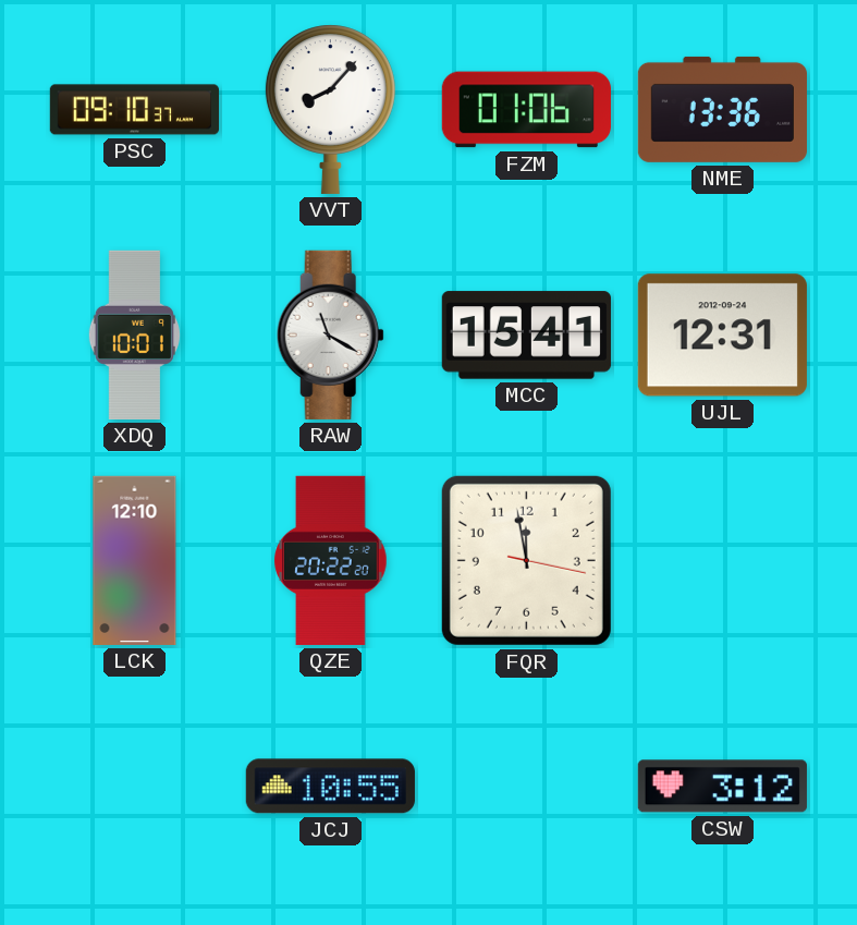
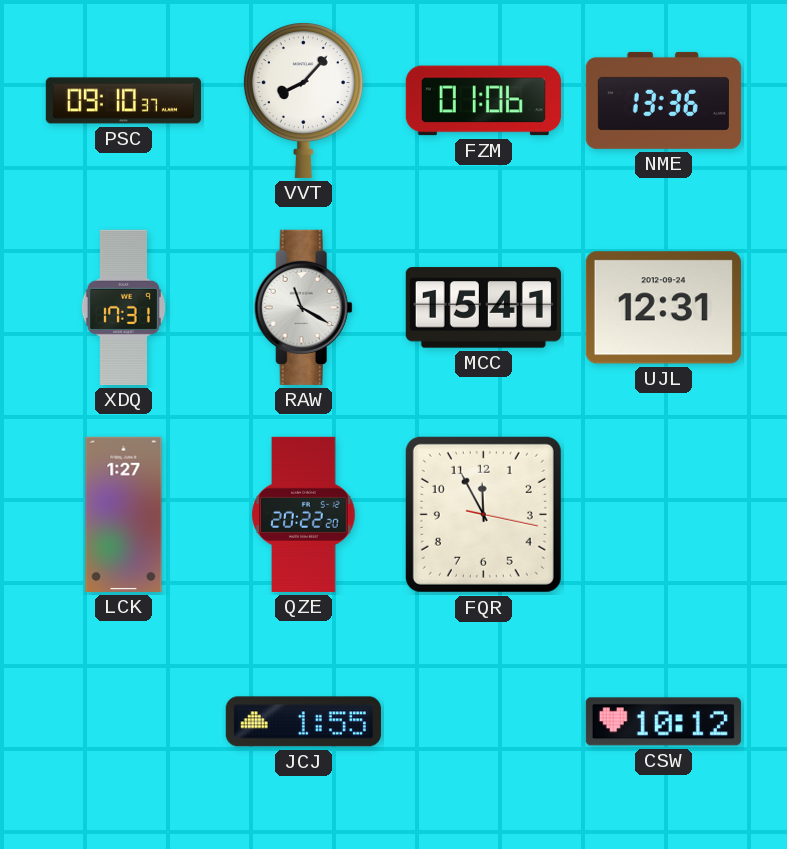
XDQ: 10:01 -> 17:31
LCK: 12:10 -> 1:27
FQR: 11:58 -> 11:55
JCJ: 10:55 -> 1:55
CSW: 3:12 -> 10:12
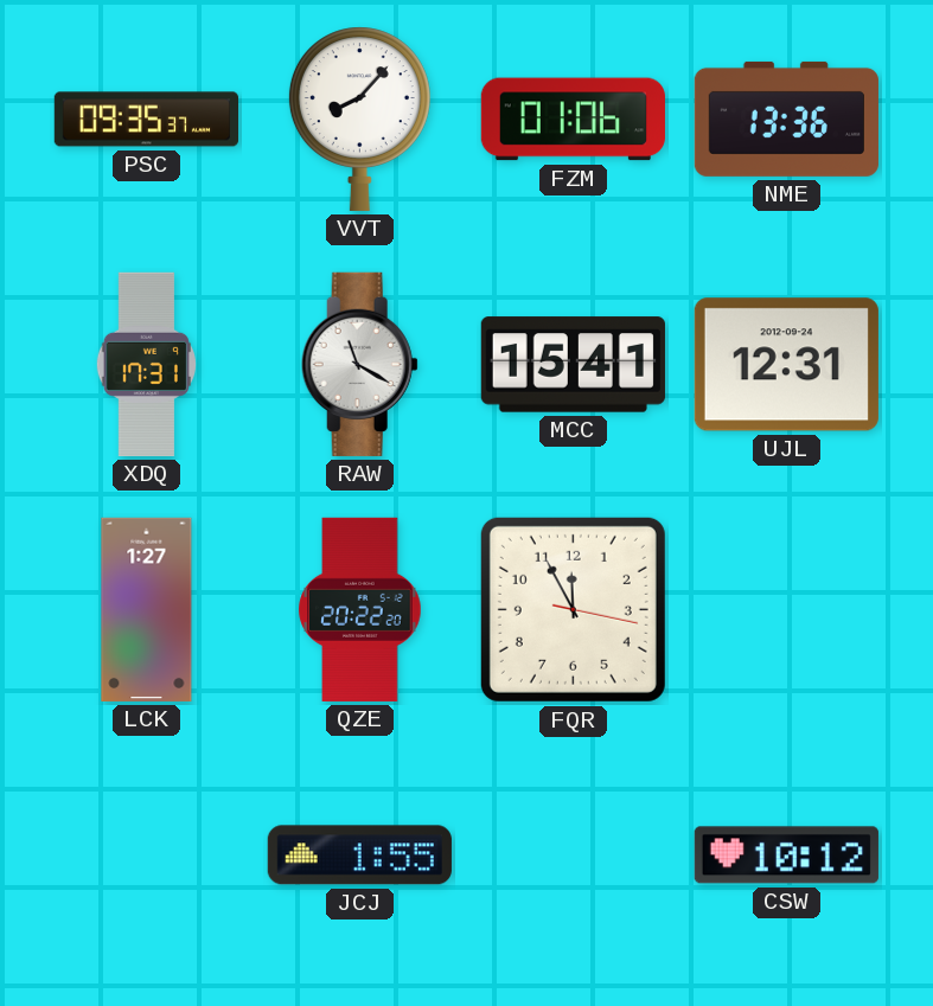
PSC: 09:10 -> 09:35
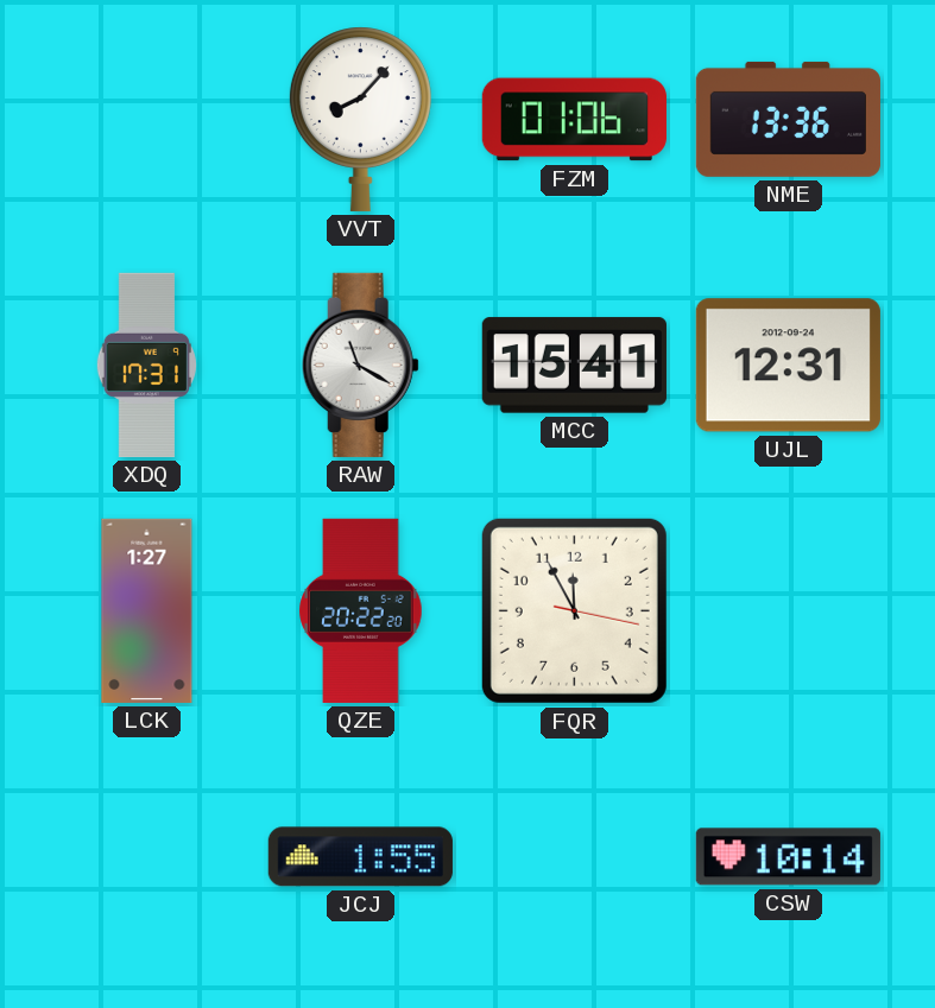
PSC: 09:35 -> none
CSW: 10:12 -> 10:14
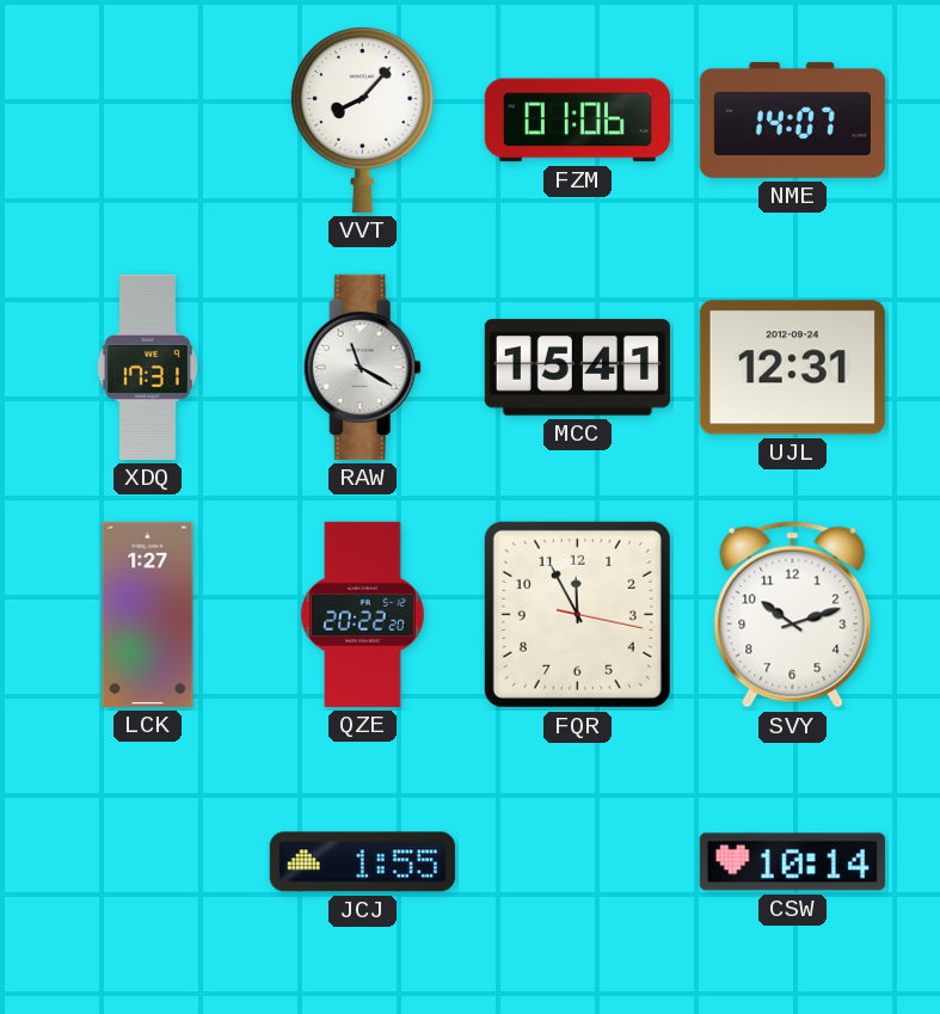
NME: 13:36 -> 14:07
SVY: none -> 10:12
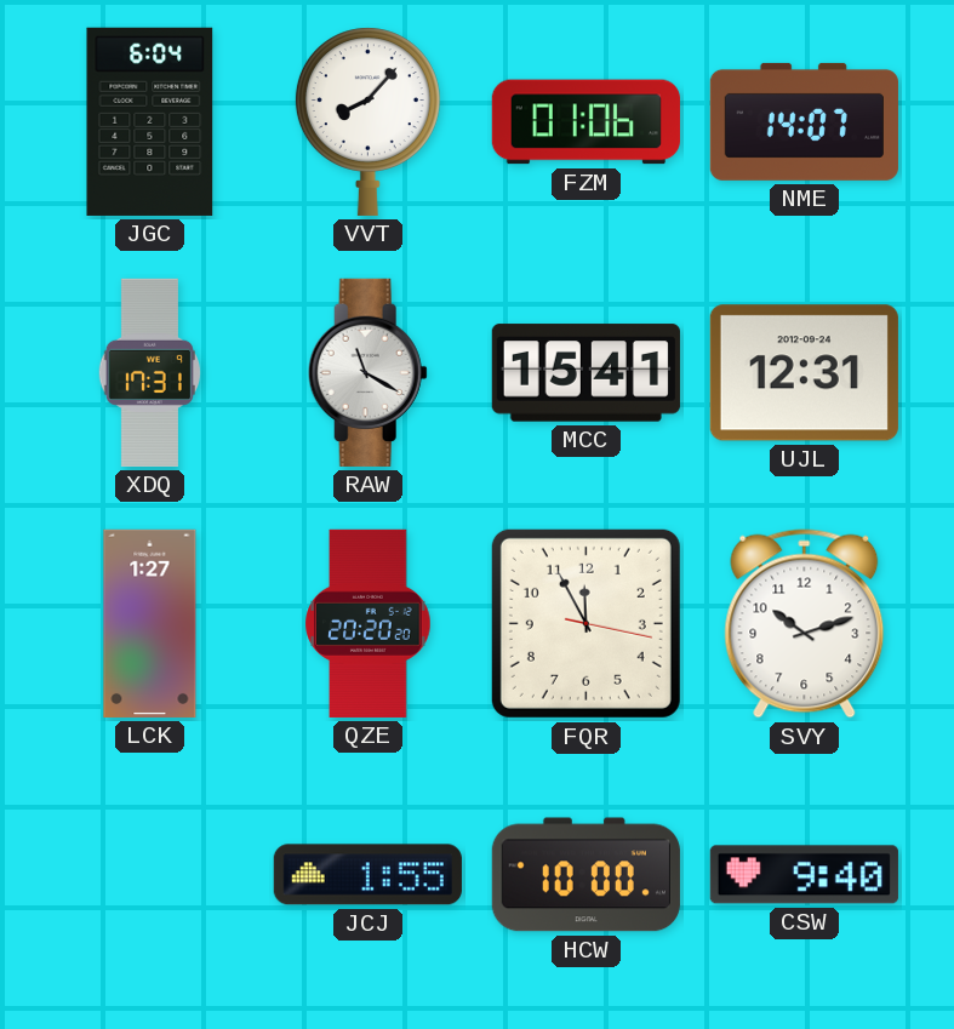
JGC: none -> 6:04
QZE: 20:22 -> 20:20
HCW: none -> 10:00
CSW: 10:14 -> 9:40
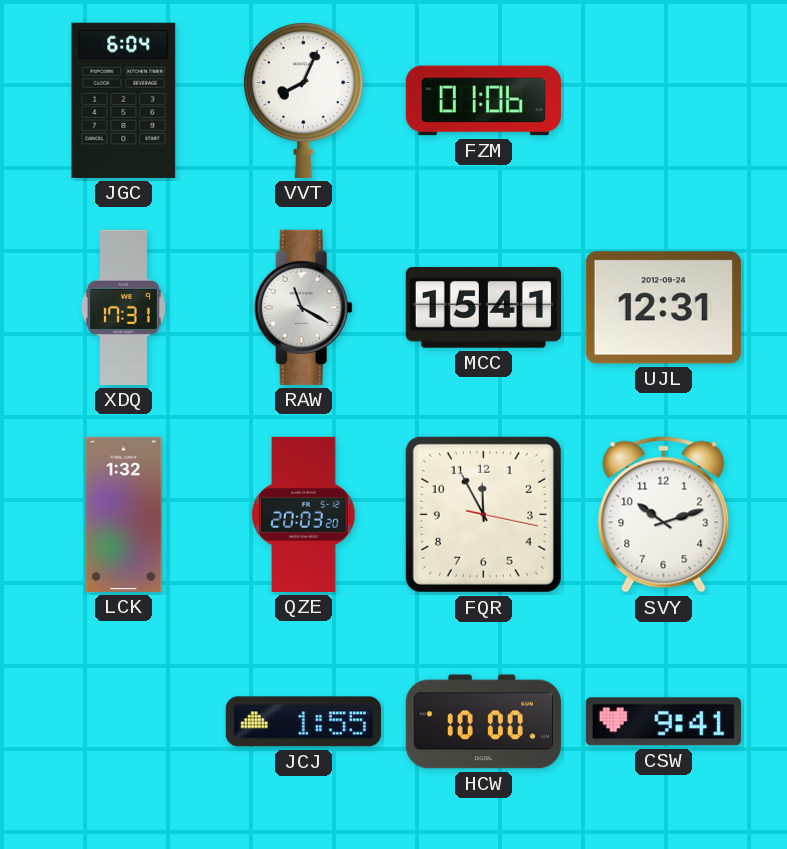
VVT: 8:07 -> 8:04
NME: 14:07 -> none
LCK: 1:27 -> 1:32
QZE: 20:20 -> 20:03
CSW: 9:40 -> 9:41
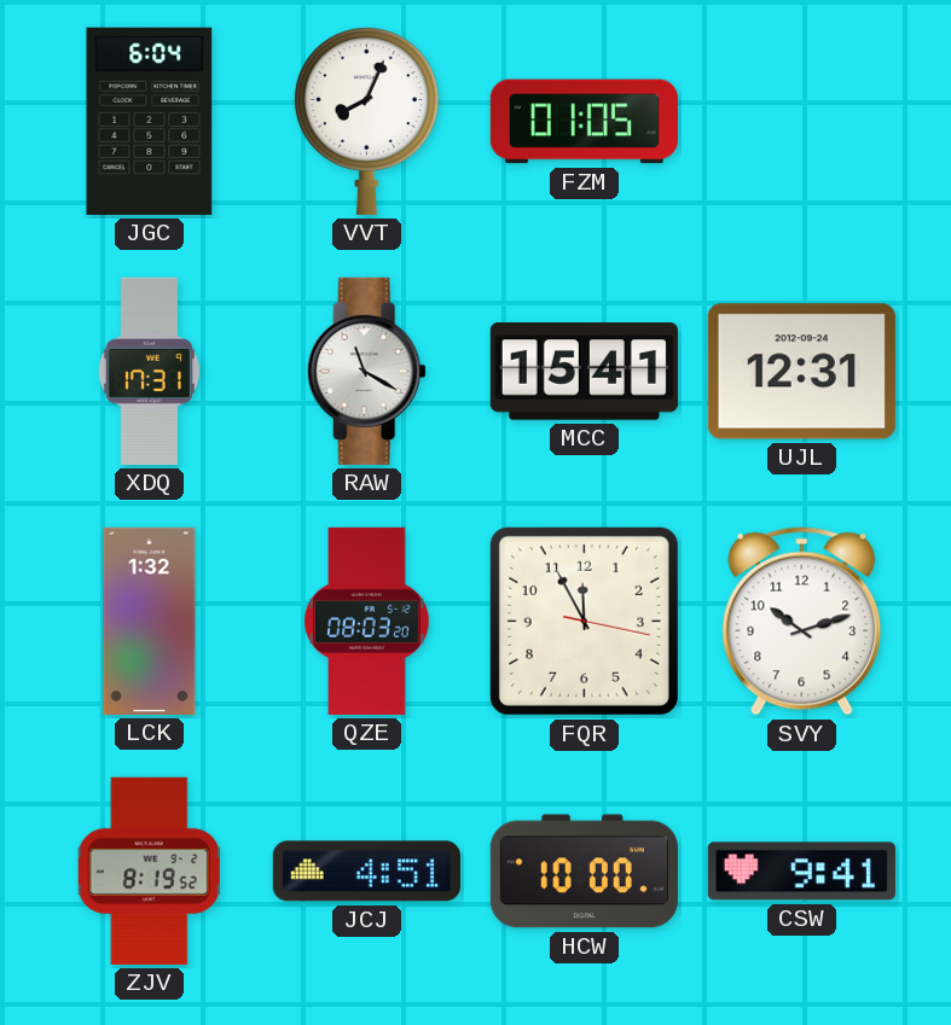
FZM: 01:06 -> 01:05
QZE: 20:03 -> 08:03
ZJV: none -> 8:19
JCJ: 1:55 -> 4:51
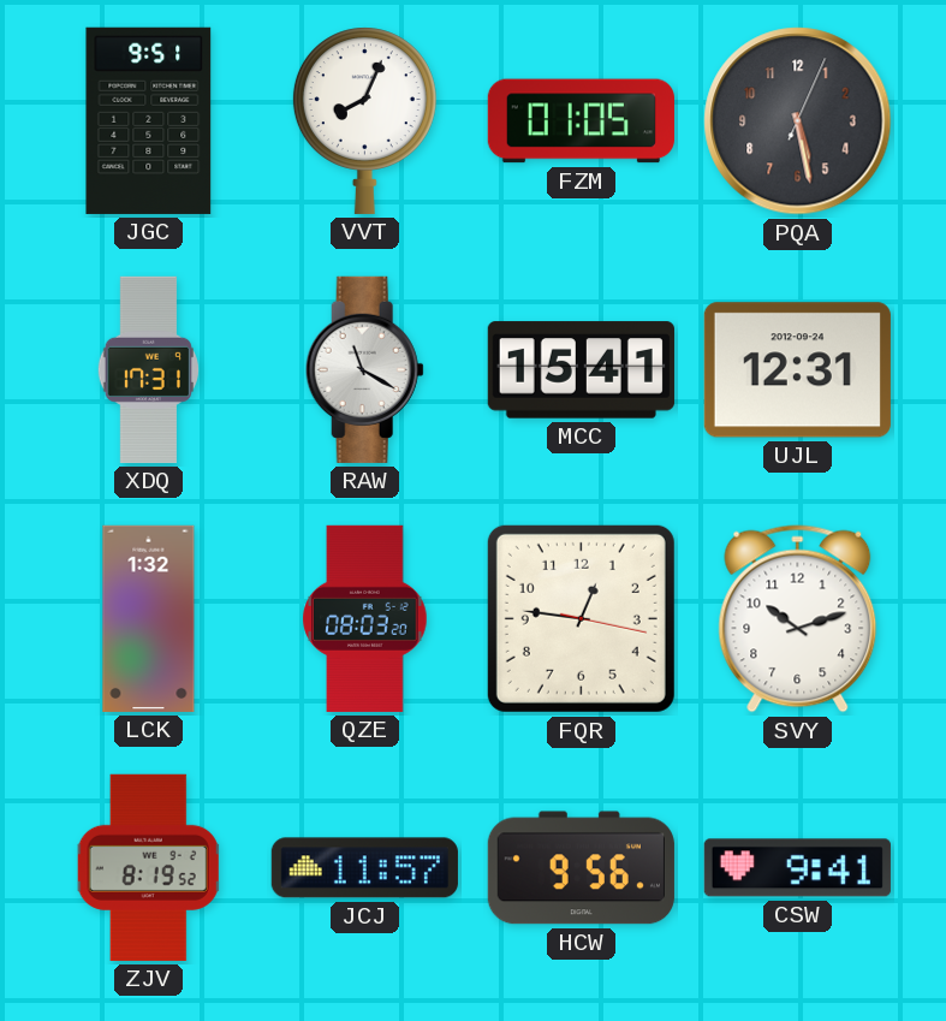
JGC: 6:04 -> 9:51
PQA: none -> 5:28
FQR: 11:55 -> 12:46
JCJ: 4:51 -> 11:57
HCW: 10:00 -> 9:56
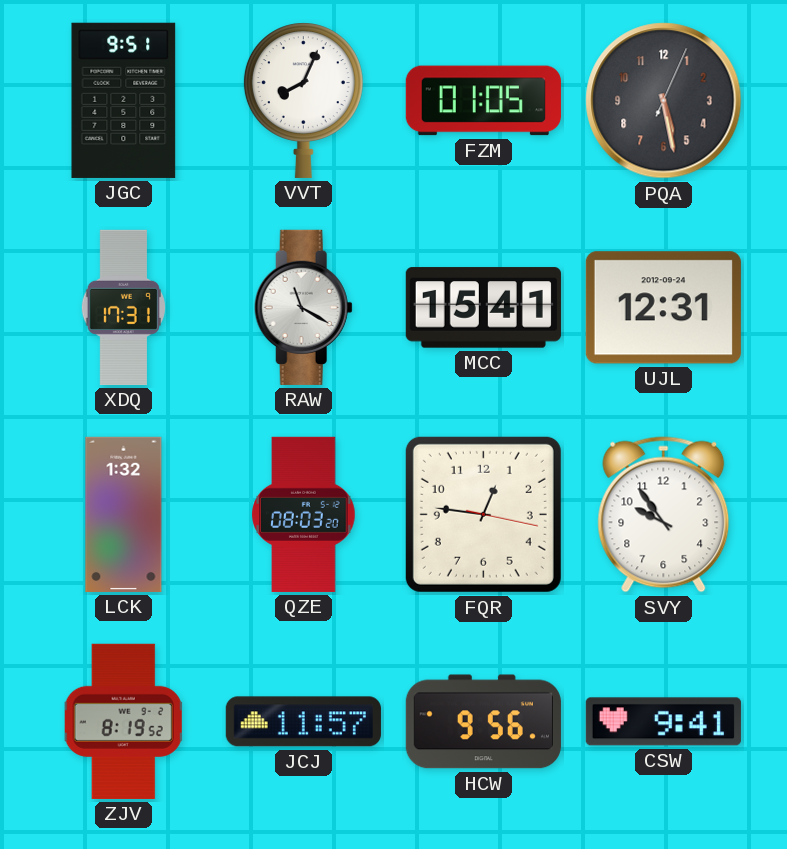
SVY: 10:12 -> 9:54
